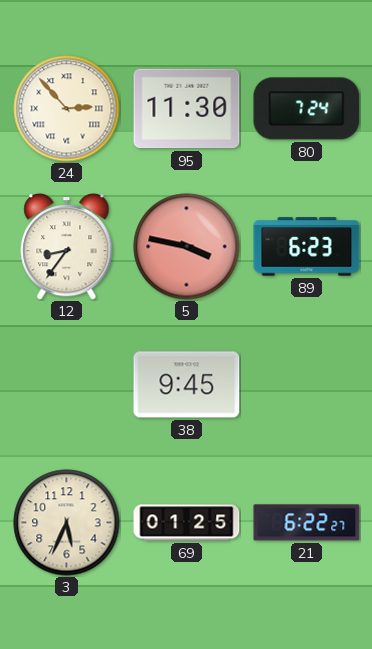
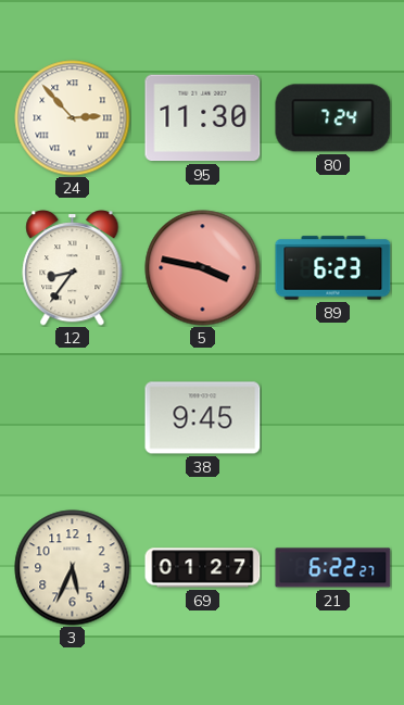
69: 01:25 -> 01:27
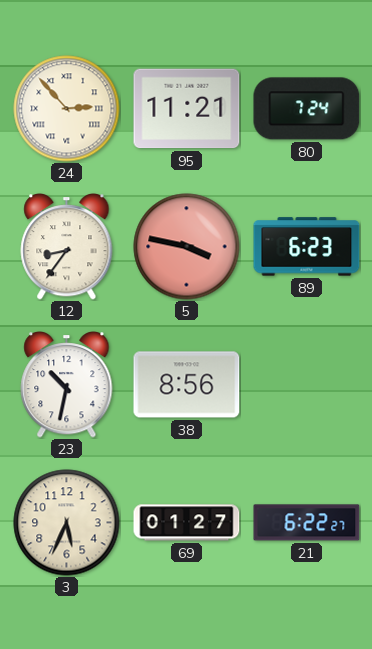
95: 11:30 -> 11:21
23: none -> 10:32
38: 9:45 -> 8:56
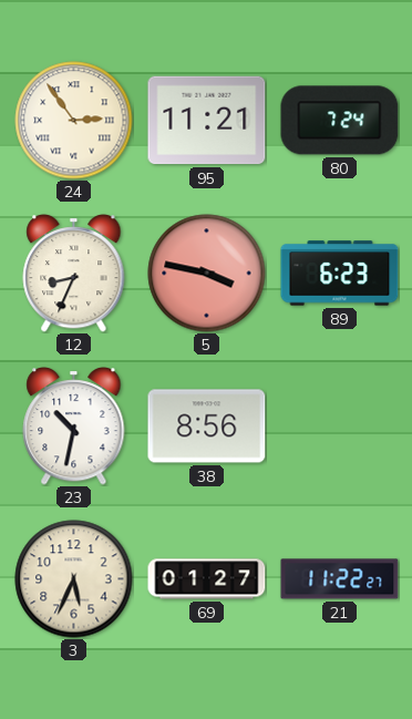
24: 2:53 -> 2:54
12: 8:36 -> 8:34
21: 6:22 -> 11:22
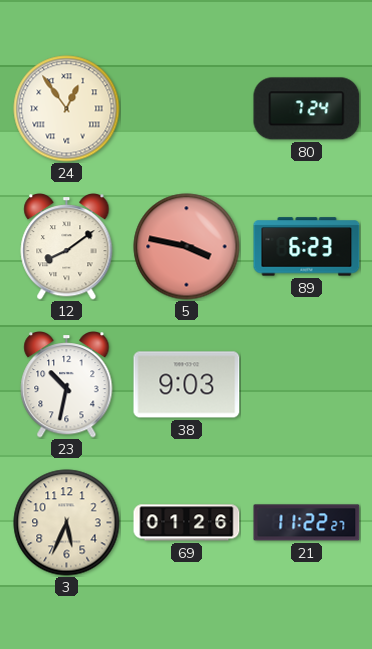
24: 2:54 -> 12:54
95: 11:21 -> none
12: 8:34 -> 8:09
38: 8:56 -> 9:03
69: 01:27 -> 01:26
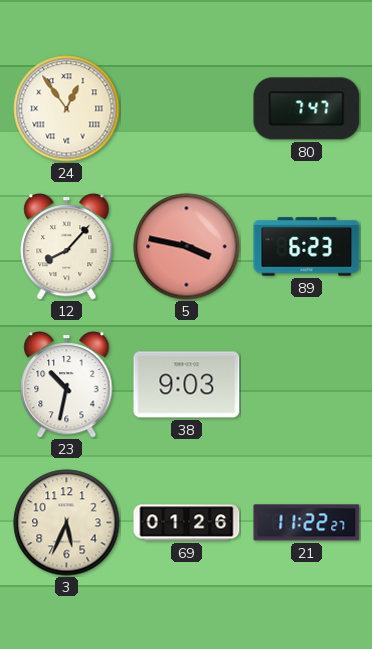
80: 7:24 -> 7:47
12: 8:09 -> 8:07
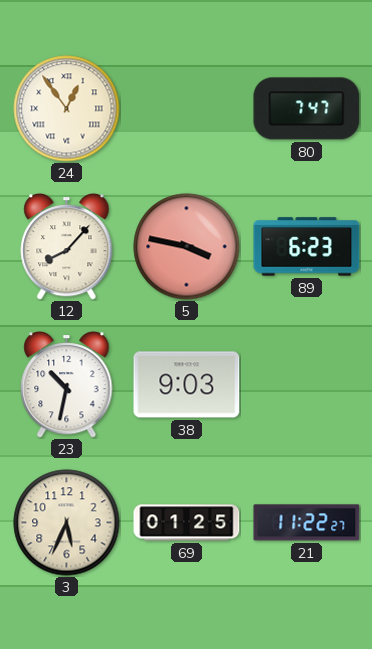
69: 01:26 -> 01:25
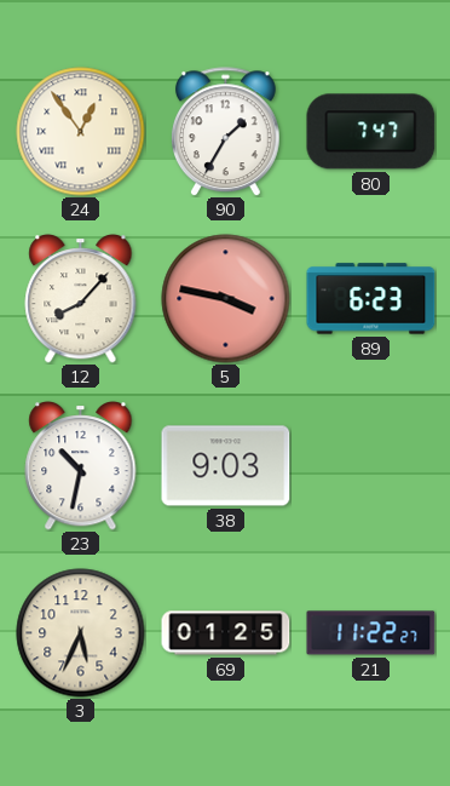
90: none -> 1:35
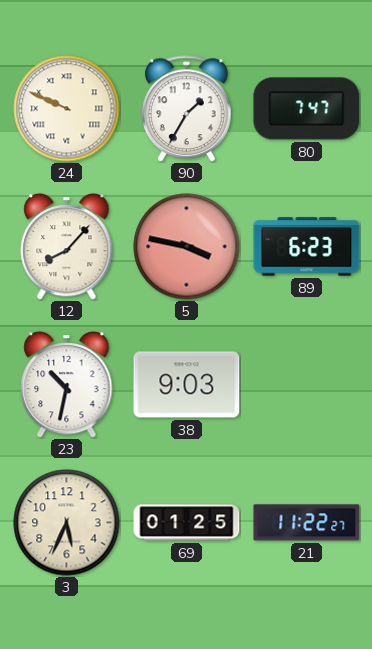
24: 12:54 -> 9:49
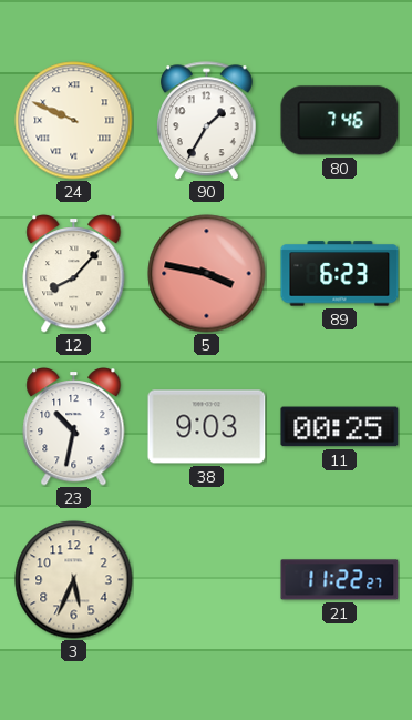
80: 7:47 -> 7:46
11: none -> 00:25
69: 01:25 -> none
